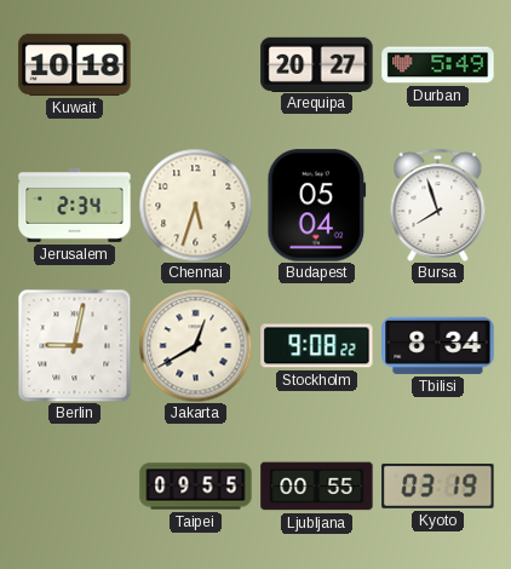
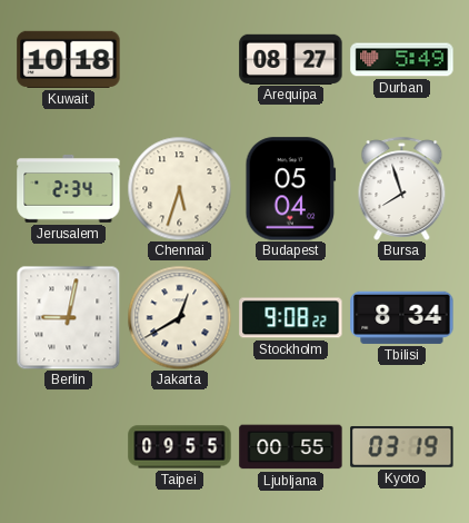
Arequipa: 20:27 -> 08:27
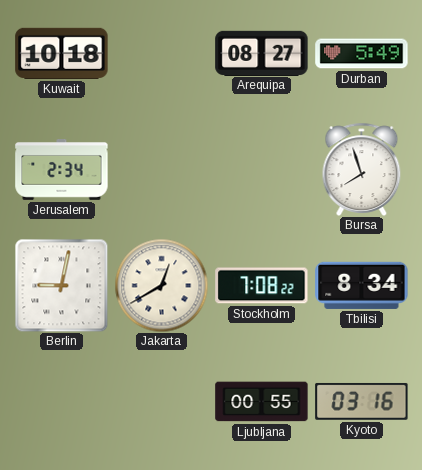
Chennai: 5:33 -> none
Budapest: 05:04 -> none
Stockholm: 9:08 -> 7:08
Taipei: 09:55 -> none
Kyoto: 03:19 -> 03:16
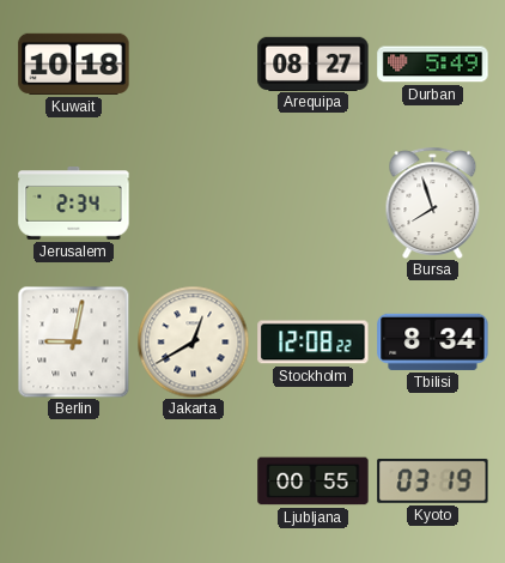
Stockholm: 7:08 -> 12:08
Kyoto: 03:16 -> 03:19
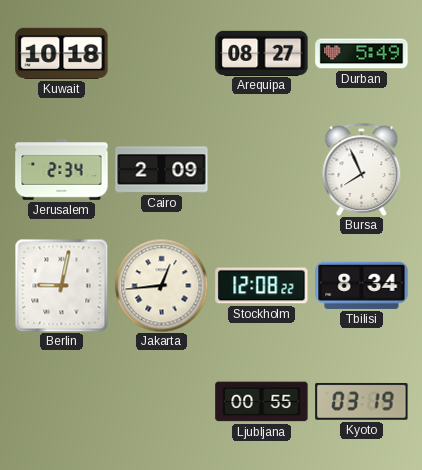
Cairo: none -> 2:09
Bursa: 7:57 -> 7:56
Jakarta: 12:40 -> 12:44
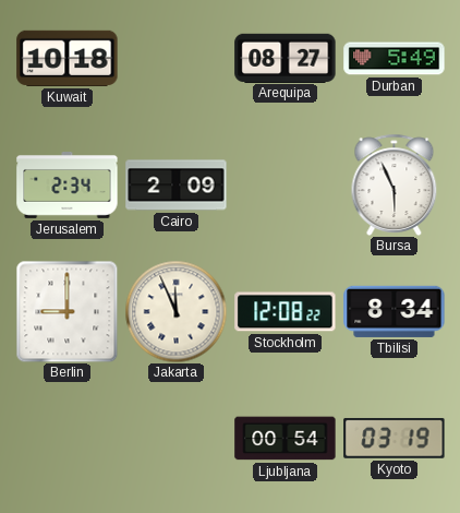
Bursa: 7:56 -> 5:56
Berlin: 9:02 -> 9:00
Jakarta: 12:44 -> 11:56
Ljubljana: 00:55 -> 00:54
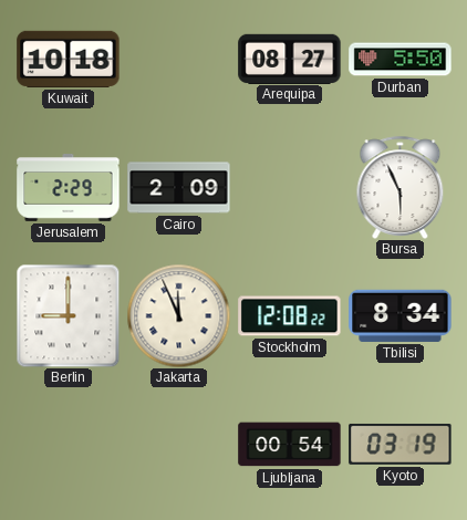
Durban: 5:49 -> 5:50
Jerusalem: 2:34 -> 2:29
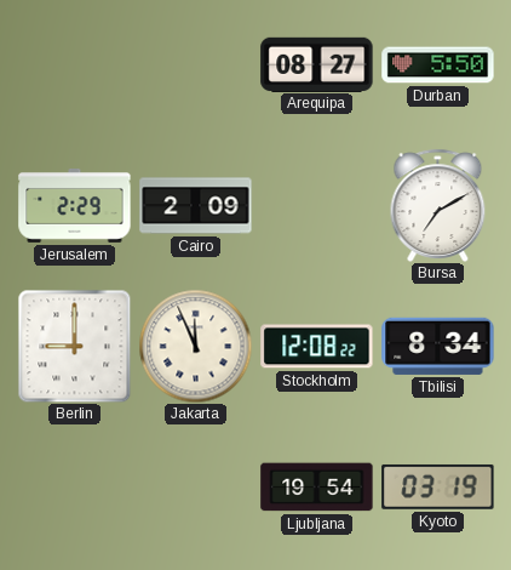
Kuwait: 10:18 -> none
Bursa: 5:56 -> 7:10
Ljubljana: 00:54 -> 19:54
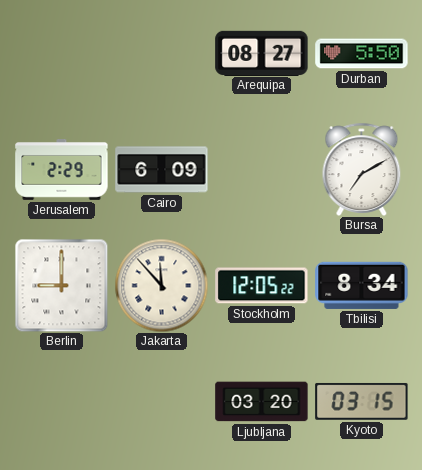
Cairo: 2:09 -> 6:09
Jakarta: 11:56 -> 11:53
Stockholm: 12:08 -> 12:05
Ljubljana: 19:54 -> 03:20
Kyoto: 03:19 -> 03:15
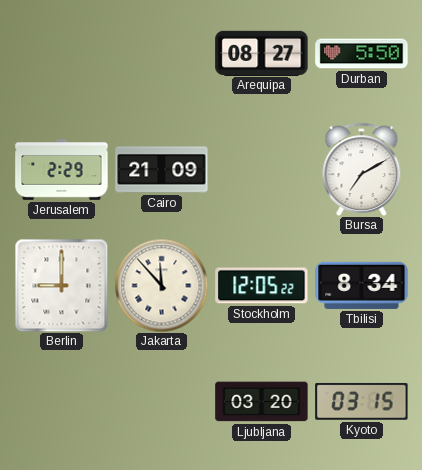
Cairo: 6:09 -> 21:09
